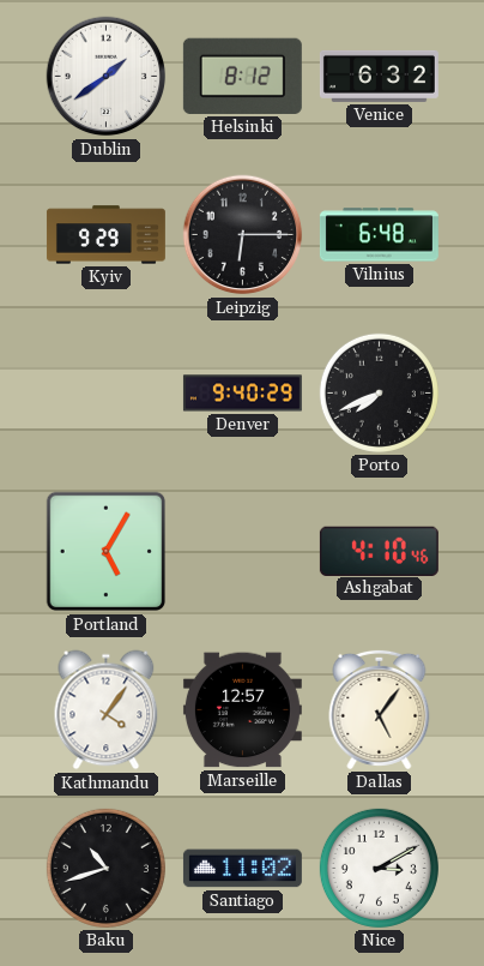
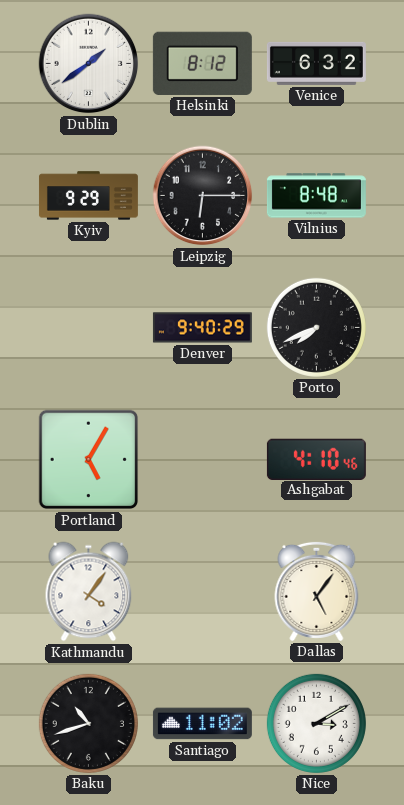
Vilnius: 6:48 -> 8:48
Marseille: 12:57 -> none
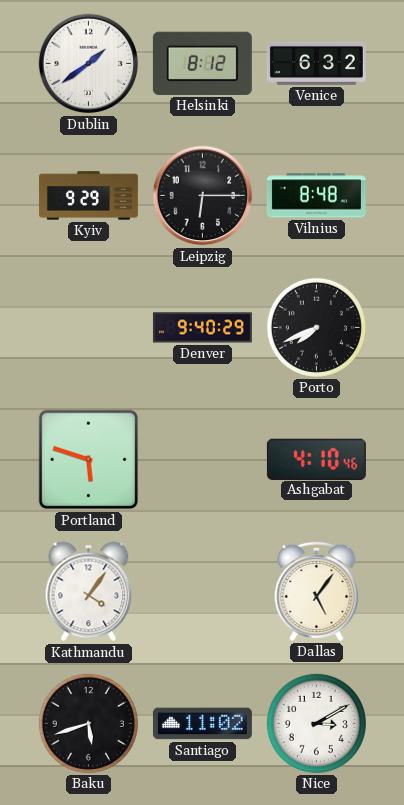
Portland: 5:05 -> 5:48
Baku: 10:42 -> 5:42
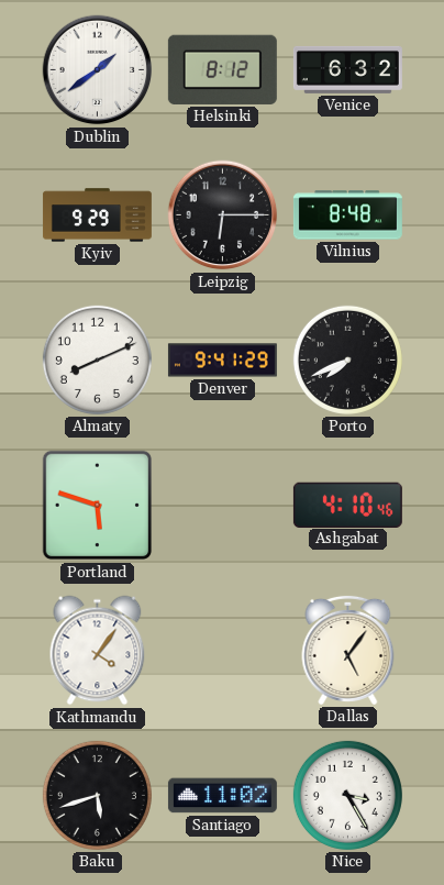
Almaty: none -> 8:11
Denver: 9:40 -> 9:41
Nice: 3:10 -> 3:25
